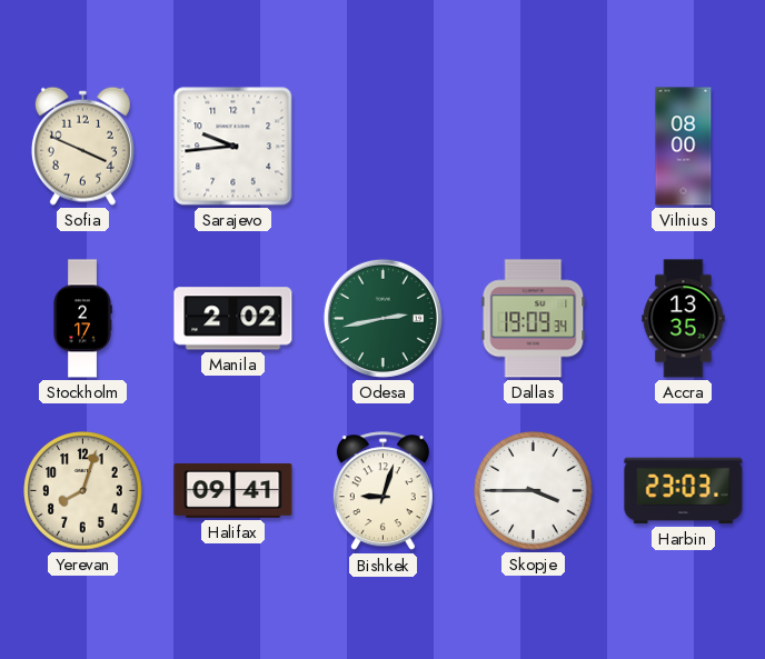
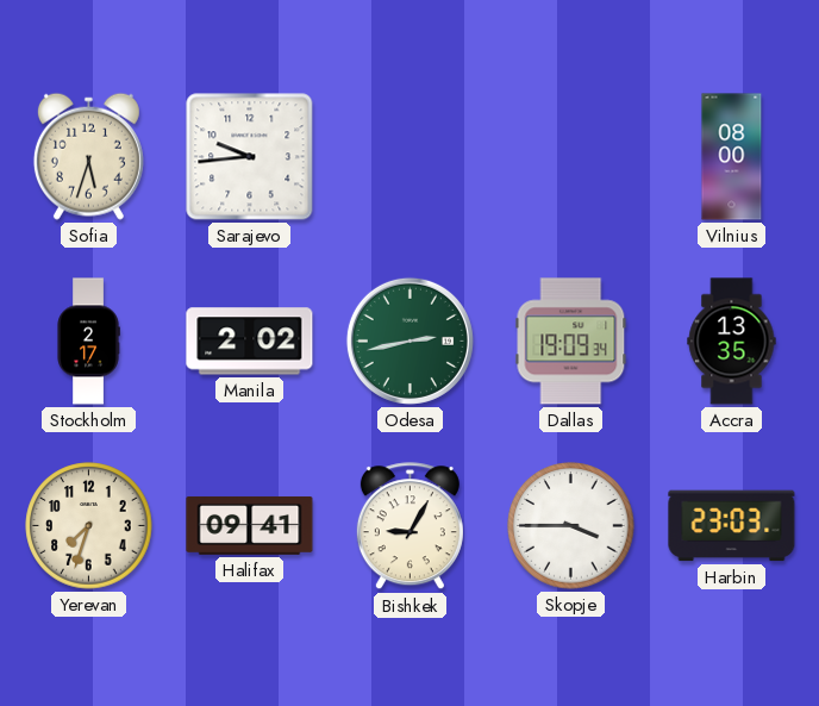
Sofia: 3:49 -> 5:33
Yerevan: 8:03 -> 7:33
Bishkek: 9:03 -> 9:05
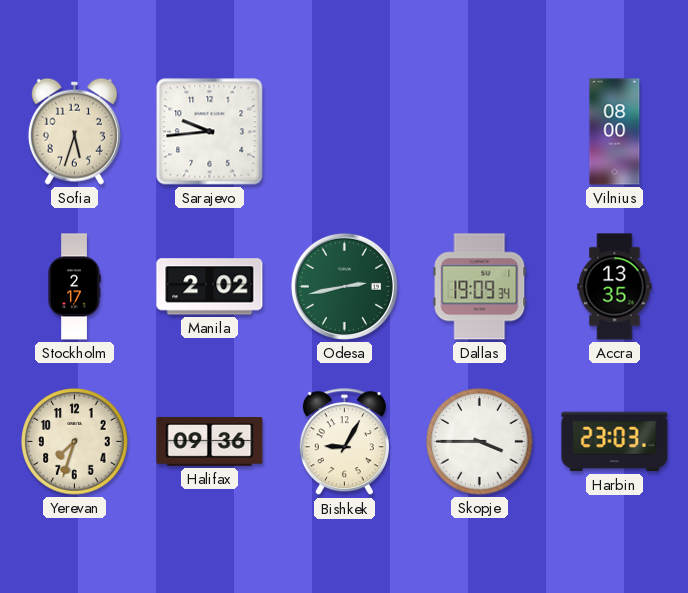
Halifax: 09:41 -> 09:36
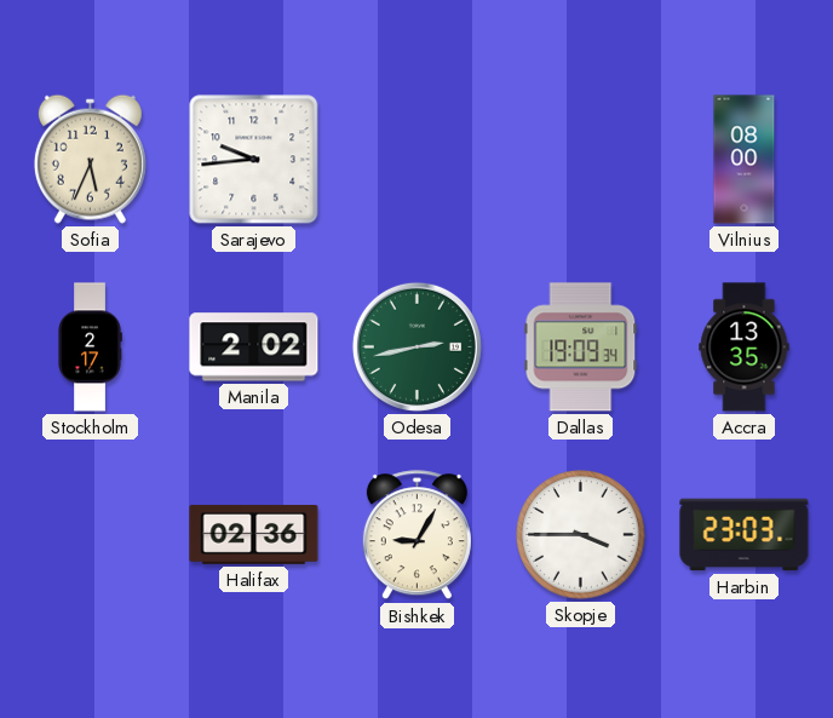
Sofia: 5:33 -> 5:34
Yerevan: 7:33 -> none
Halifax: 09:36 -> 02:36
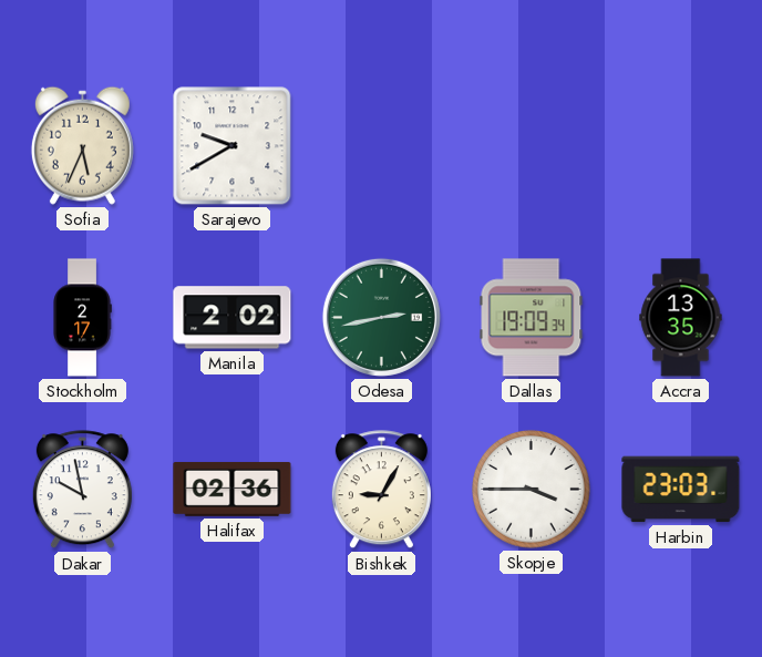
Sarajevo: 9:44 -> 9:40
Vilnius: 08:00 -> none
Dakar: none -> 9:58
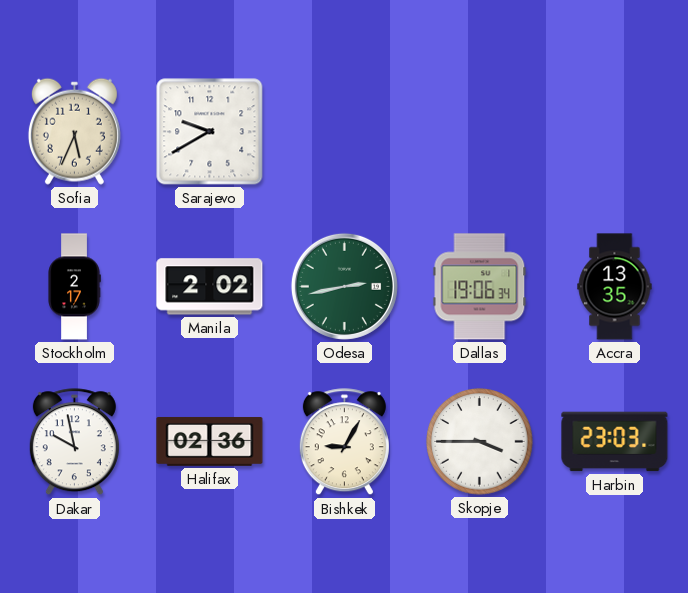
Dallas: 19:09 -> 19:06
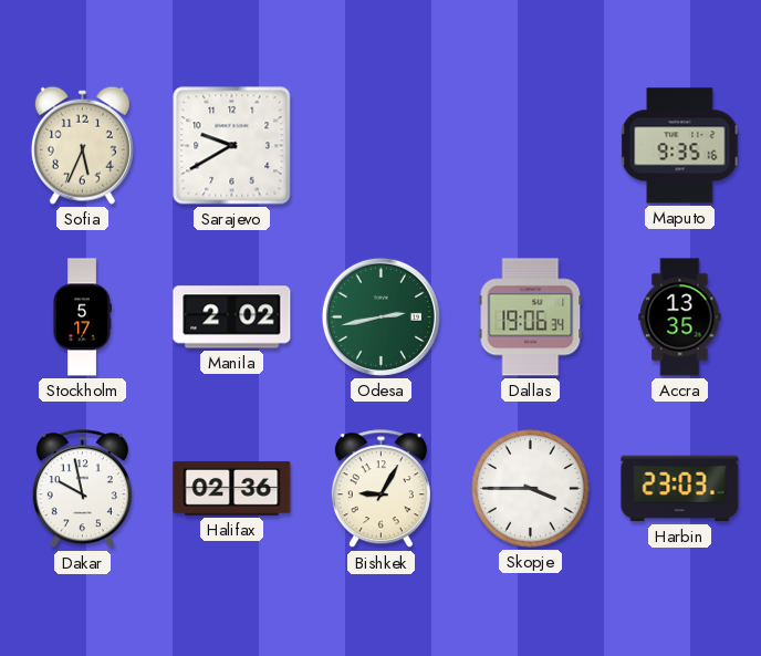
Maputo: none -> 9:35
Stockholm: 2:17 -> 5:17
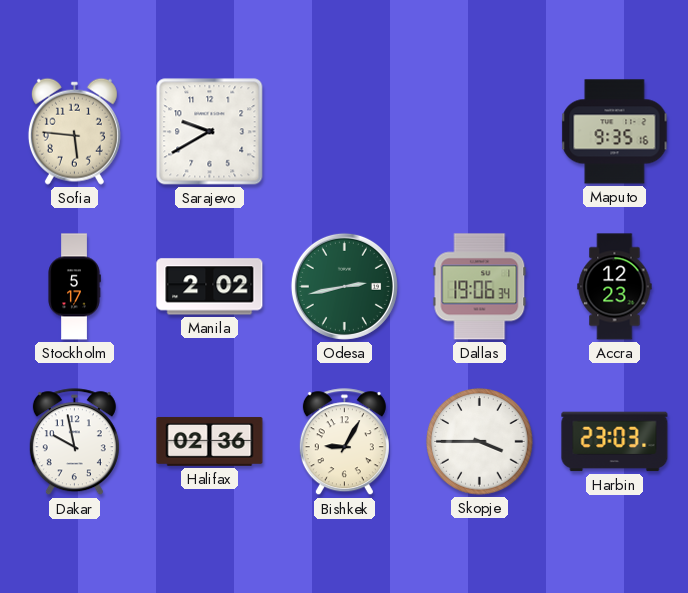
Sofia: 5:34 -> 5:46
Accra: 13:35 -> 12:23
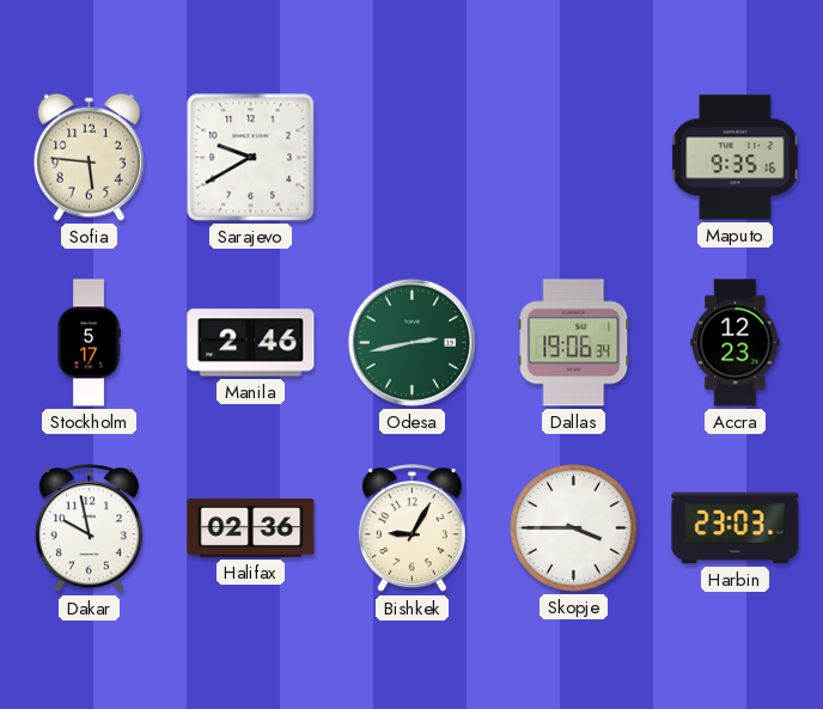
Manila: 2:02 -> 2:46
